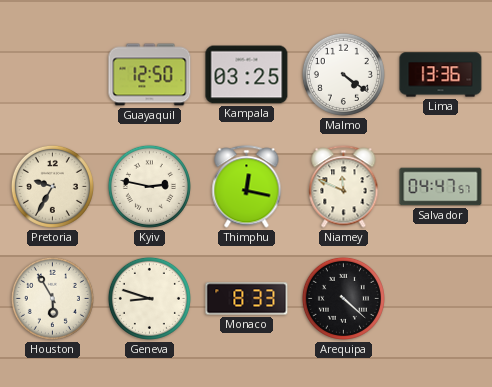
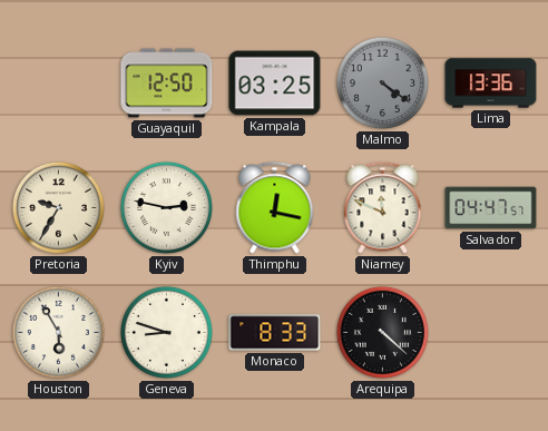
Malmo dial: white -> grey
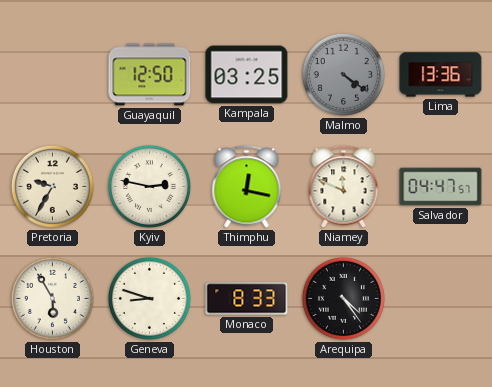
Arequipa: 4:22 -> 4:24
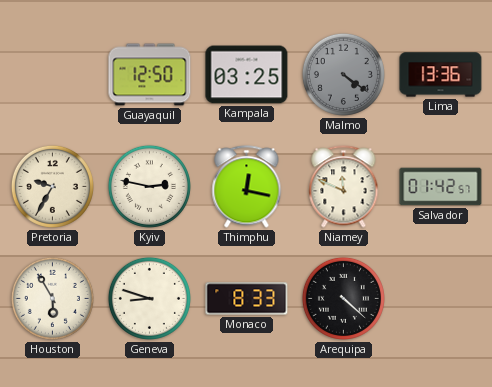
Salvador: 04:47 -> 01:42
Arequipa: 4:24 -> 4:22
